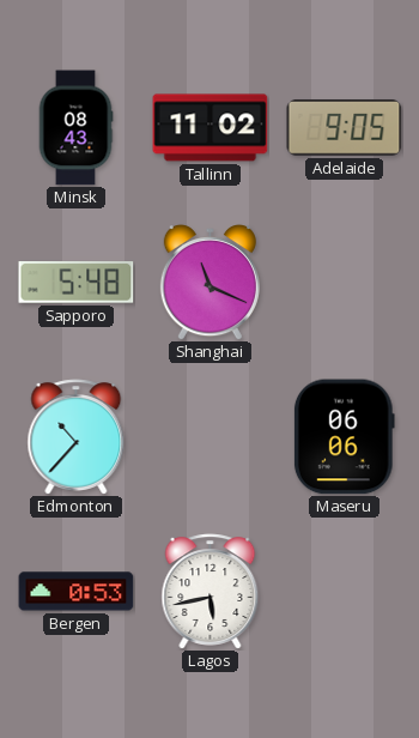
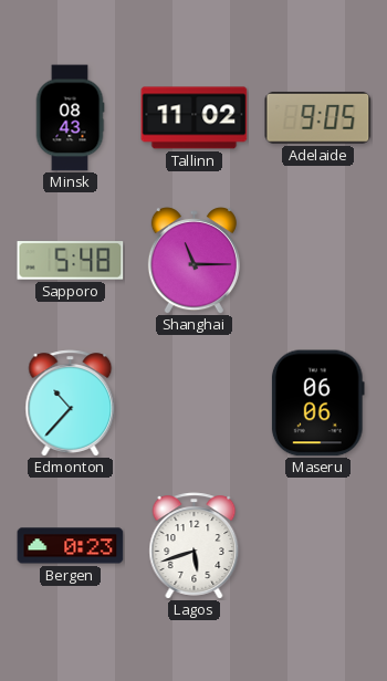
Shanghai: 11:19 -> 11:15
Bergen: 0:53 -> 0:23
Lagos: 5:43 -> 5:42
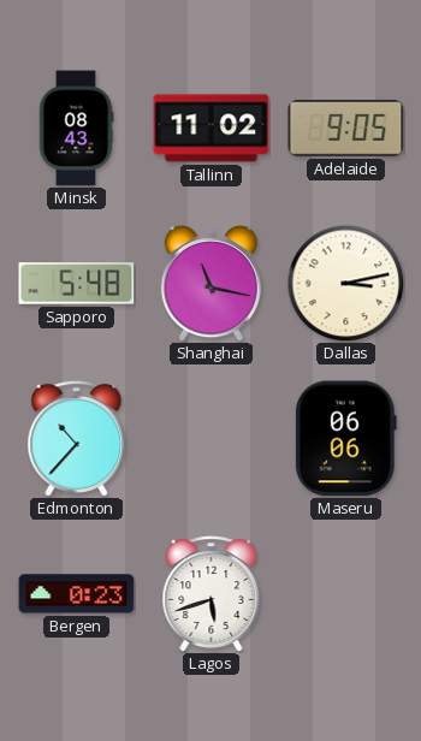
Shanghai: 11:15 -> 11:17
Dallas: none -> 3:13
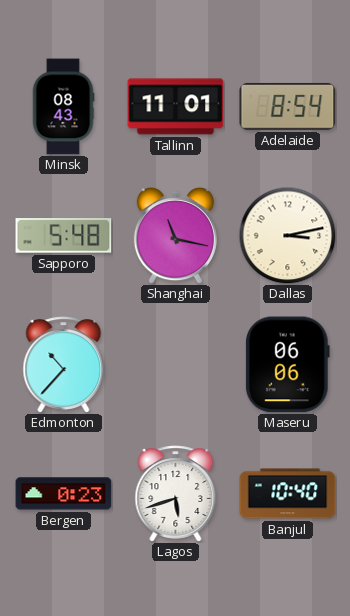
Tallinn: 11:02 -> 11:01
Adelaide: 9:05 -> 8:54
Banjul: none -> 10:40
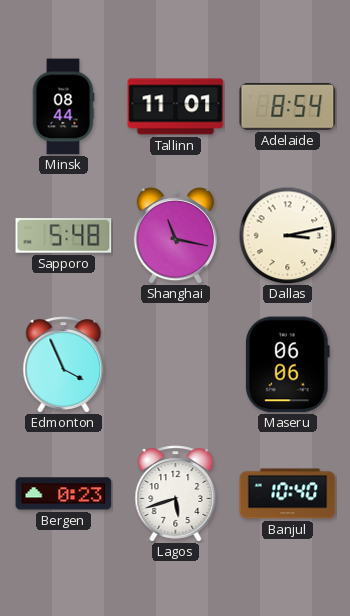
Minsk: 08:43 -> 08:44
Edmonton: 10:37 -> 3:56
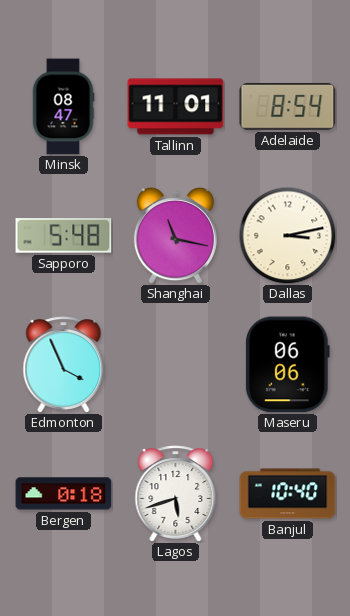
Minsk: 08:44 -> 08:47
Bergen: 0:23 -> 0:18
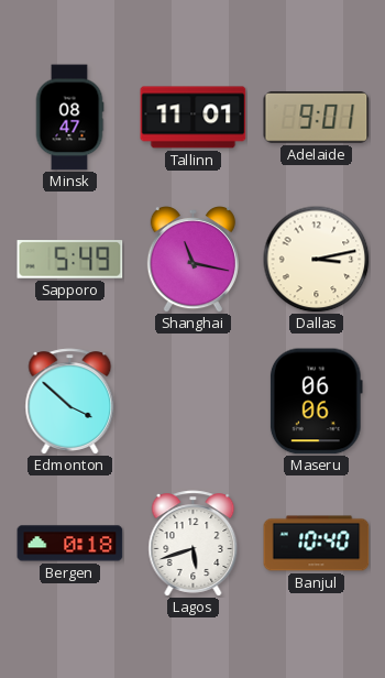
Adelaide: 8:54 -> 9:01
Sapporo: 5:48 -> 5:49
Edmonton: 3:56 -> 3:52
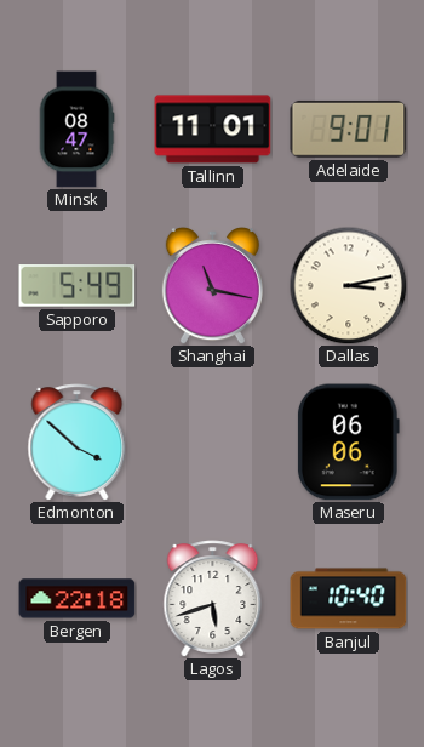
Bergen: 0:18 -> 22:18
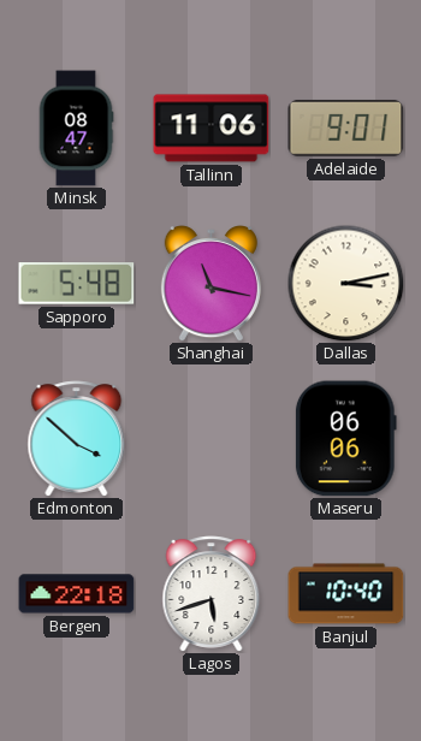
Tallinn: 11:01 -> 11:06
Sapporo: 5:49 -> 5:48
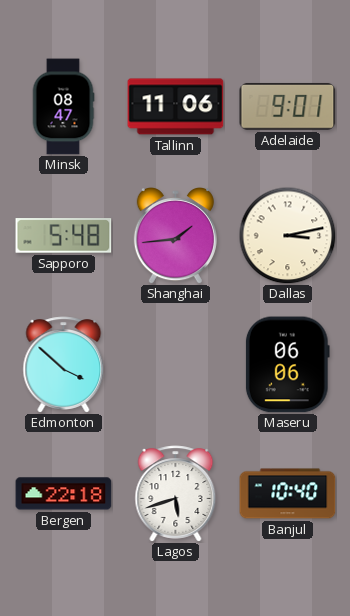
Shanghai: 11:17 -> 1:44
